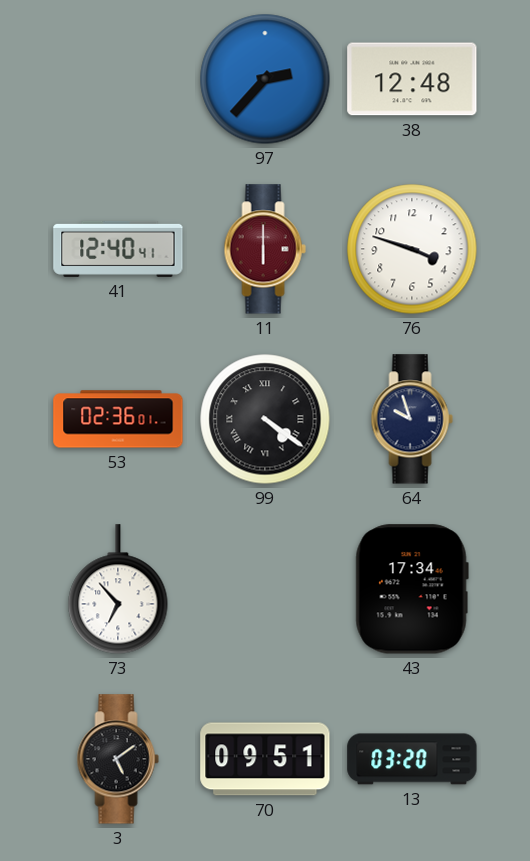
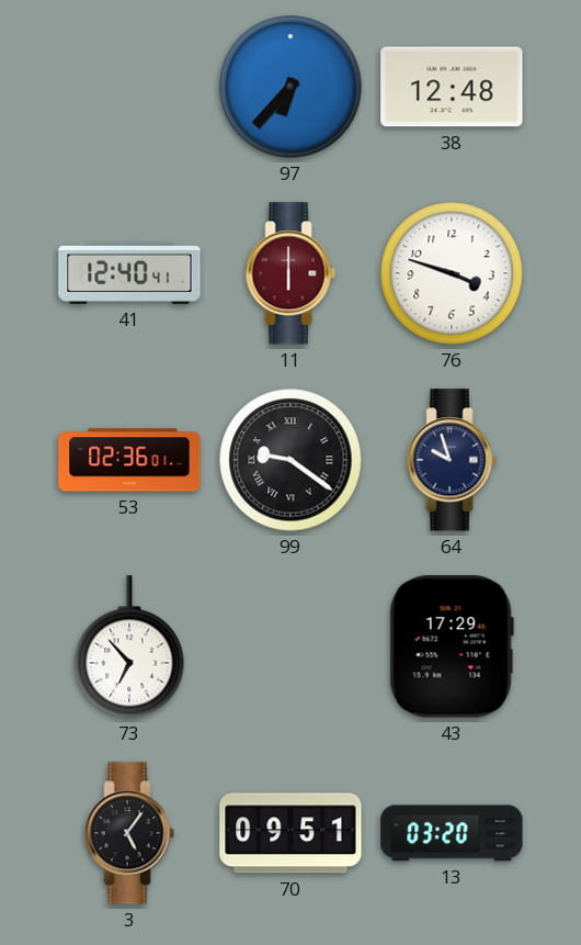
97: 2:37 -> 6:37
99: 4:21 -> 9:21
43: 17:34 -> 17:29
3: 5:09 -> 5:06
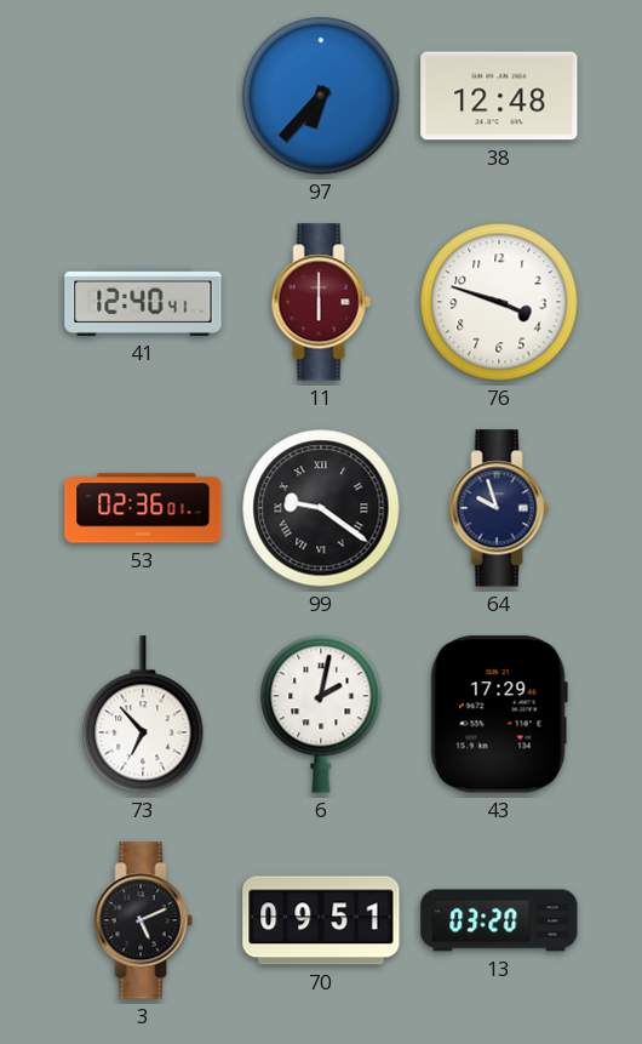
6: none -> 2:02
3: 5:06 -> 5:11
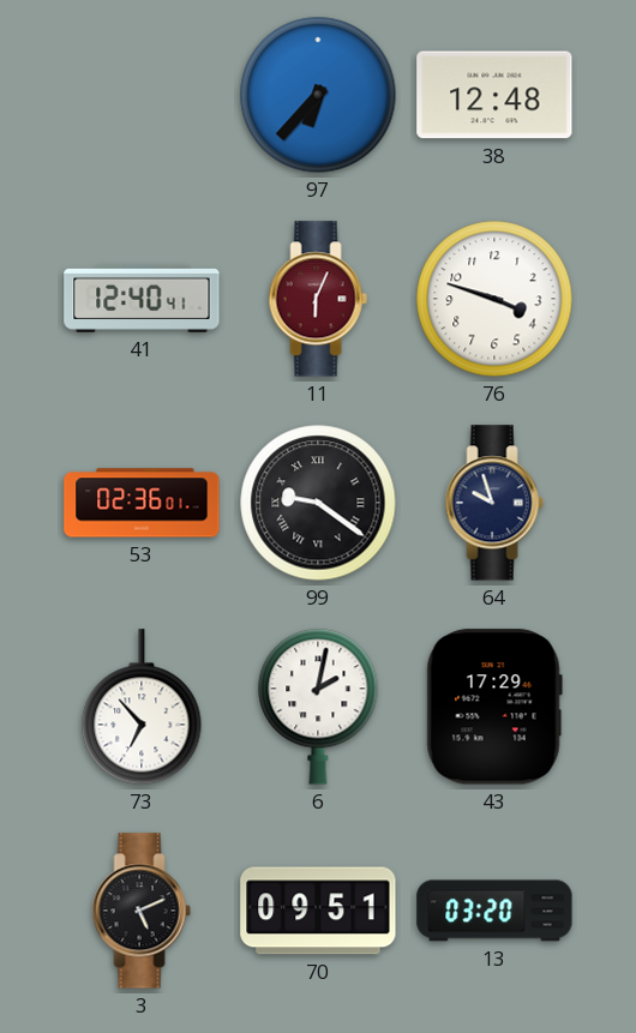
11: 6:00 -> 6:04
